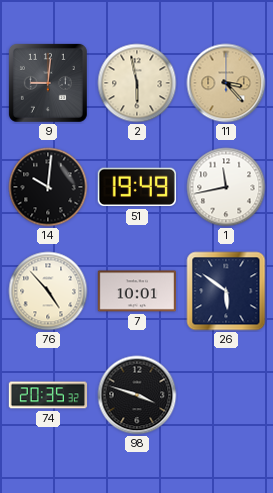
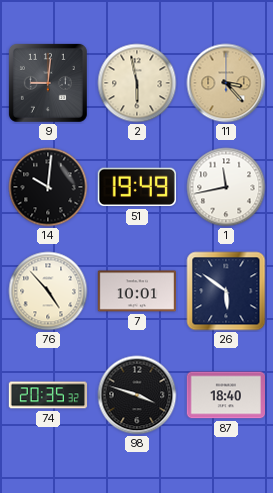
87: none -> 18:40
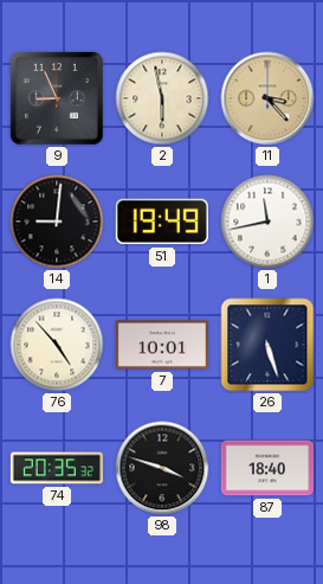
9: 9:01 -> 8:56
14: 10:01 -> 9:01
26: 5:51 -> 5:27
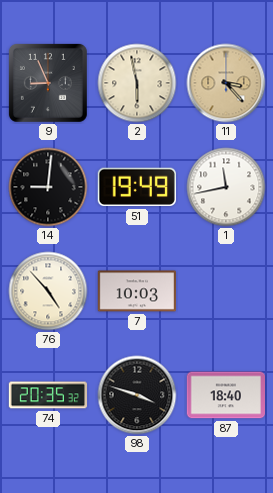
7: 10:01 -> 10:03
26: 5:27 -> none
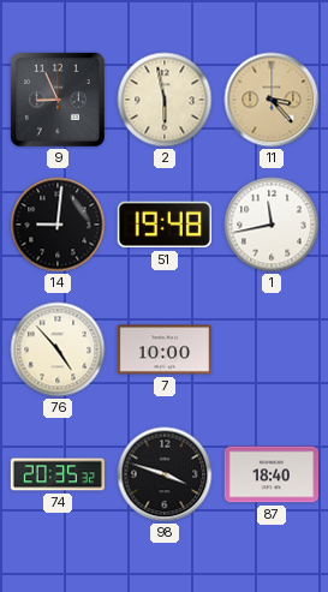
51: 19:49 -> 19:48
7: 10:03 -> 10:00
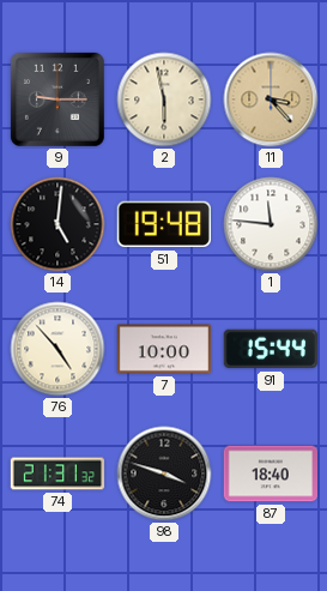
9: 8:56 -> 9:15
14: 9:01 -> 5:01
1: 11:43 -> 11:46
91: none -> 15:44
74: 20:35 -> 21:31
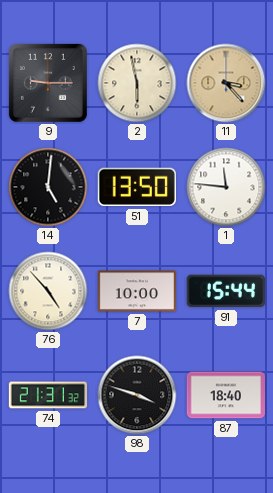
51: 19:48 -> 13:50
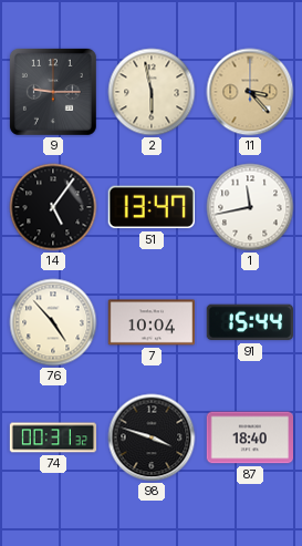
14: 5:01 -> 5:06
51: 13:50 -> 13:47
1: 11:46 -> 11:43
7: 10:00 -> 10:04
74: 21:31 -> 00:31
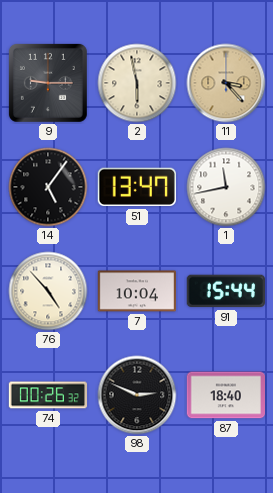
74: 00:31 -> 00:26
98: 3:48 -> 2:49
